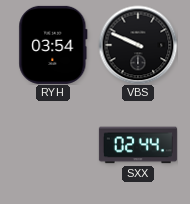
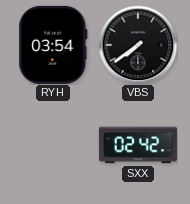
VBS: 9:49 -> 7:39
SXX: 02:44 -> 02:42
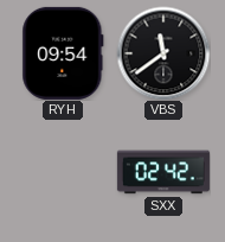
RYH: 03:54 -> 09:54
VBS: 7:39 -> 11:39
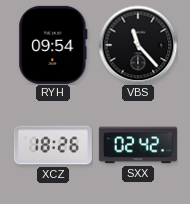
VBS: 11:39 -> 11:23
XCZ: none -> 18:26
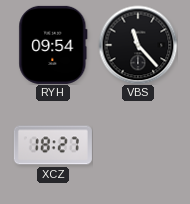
XCZ: 18:26 -> 18:27
SXX: 02:42 -> none
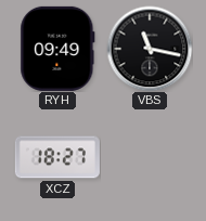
RYH: 09:54 -> 09:49
VBS: 11:23 -> 11:17
